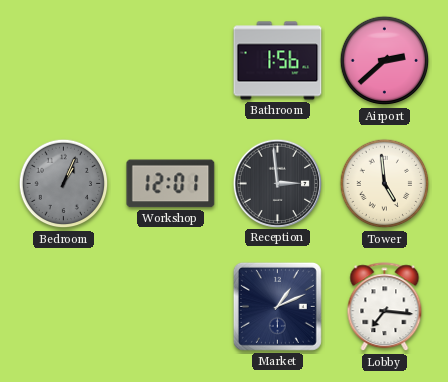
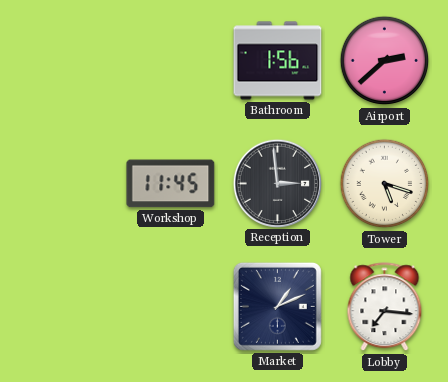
Bedroom: 1:04 -> none
Workshop: 12:01 -> 11:45
Tower: 4:59 -> 5:18
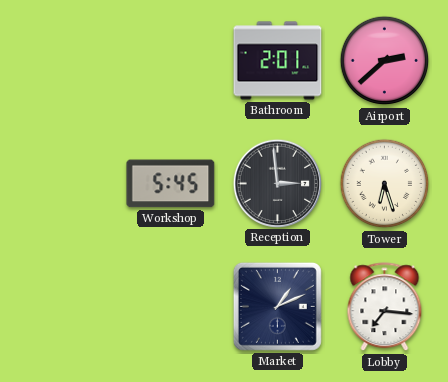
Bathroom: 1:56 -> 2:01
Workshop: 11:45 -> 5:45
Tower: 5:18 -> 6:27
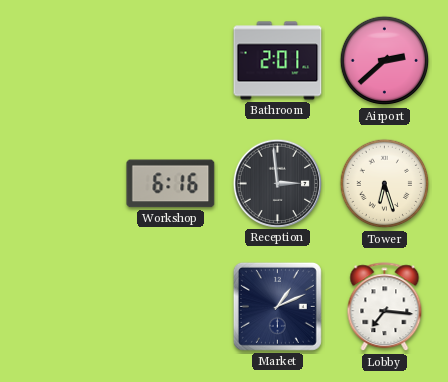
Workshop: 5:45 -> 6:16
